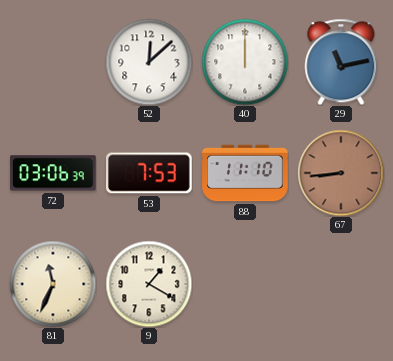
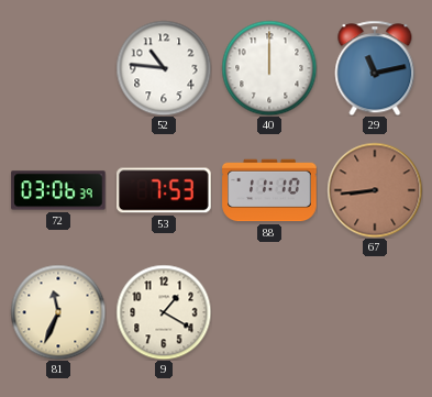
52: 12:08 -> 10:46
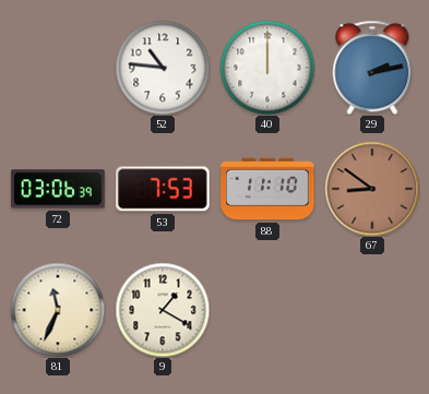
29: 11:13 -> 2:13
67: 8:44 -> 8:51
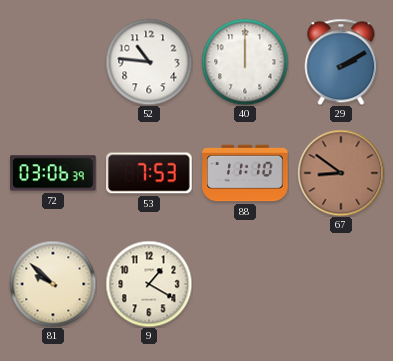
29: 2:13 -> 2:10
81: 11:34 -> 9:52
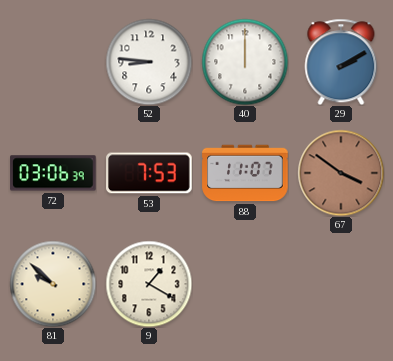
52: 10:46 -> 8:46
88: 11:10 -> 11:07
67: 8:51 -> 3:51
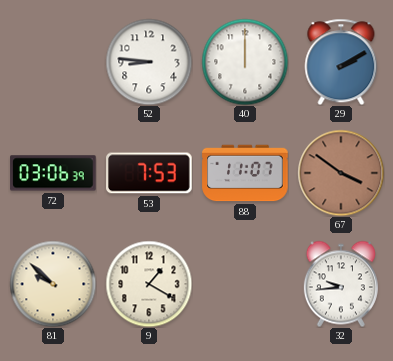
32: none -> 9:44
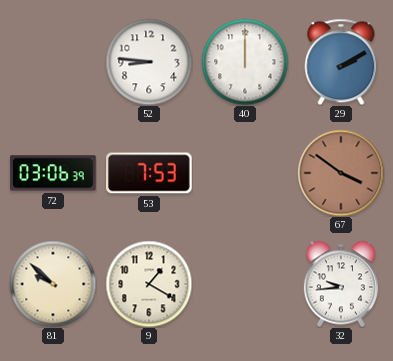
88: 11:07 -> none
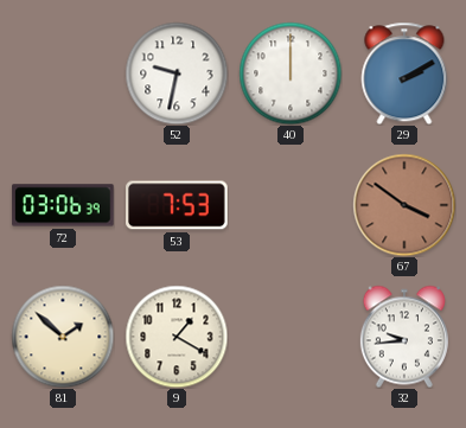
52: 8:46 -> 9:32
81: 9:52 -> 1:52
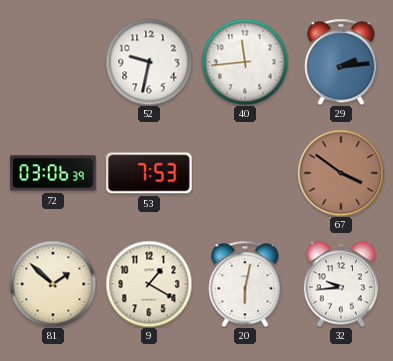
40: 12:00 -> 11:44
29: 2:10 -> 2:14
20: none -> 6:02
